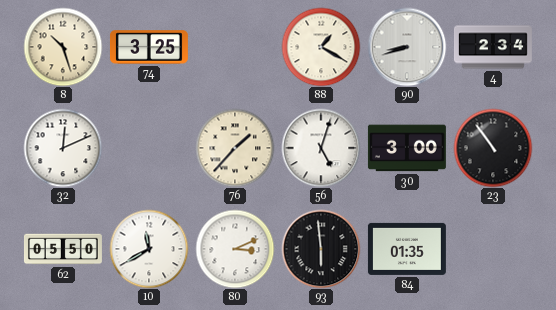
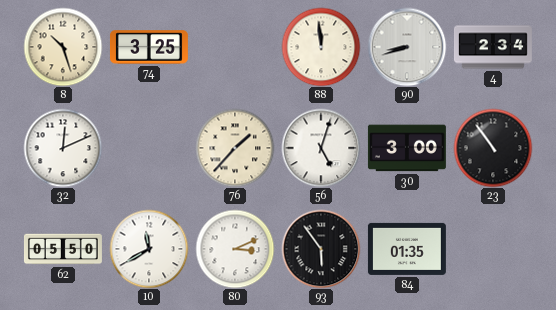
88: 1:20 -> 11:59
93: 5:59 -> 5:54
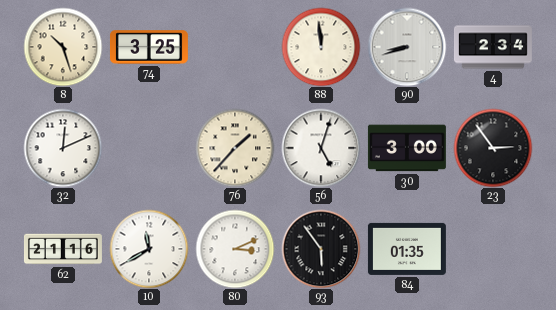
23: 10:54 -> 2:54
62: 05:50 -> 21:16
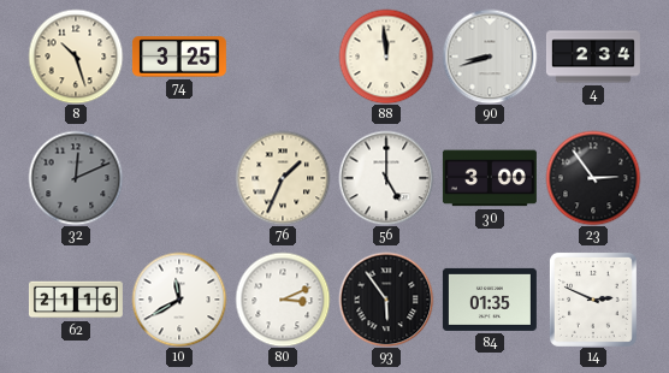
32 dial: white -> grey
76: 1:37 -> 1:34
56: 5:03 -> 5:00
14: none -> 2:49
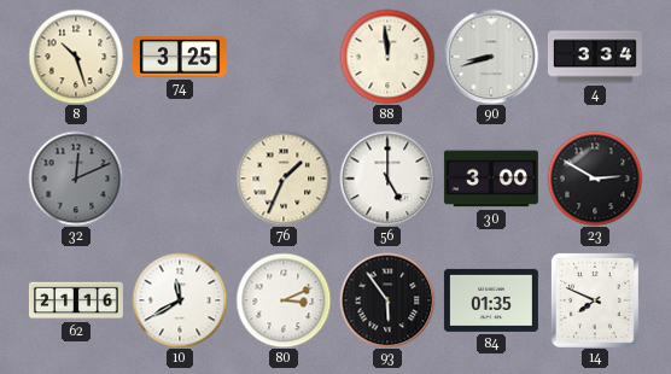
4: 2:34 -> 3:34
23: 2:54 -> 2:50
14: 2:49 -> 7:49
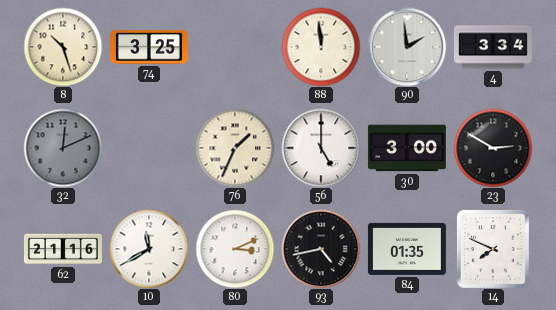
90: 8:42 -> 1:59
93: 5:54 -> 4:43
